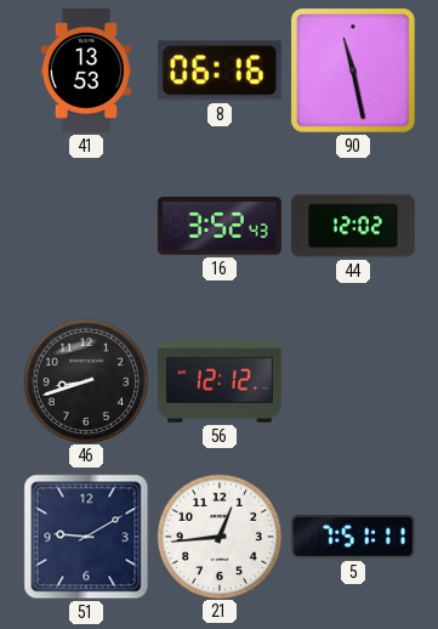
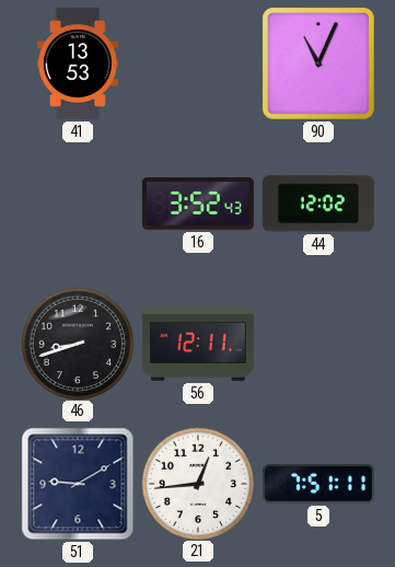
8: 06:16 -> none
90: 11:28 -> 11:04
56: 12:12 -> 12:11
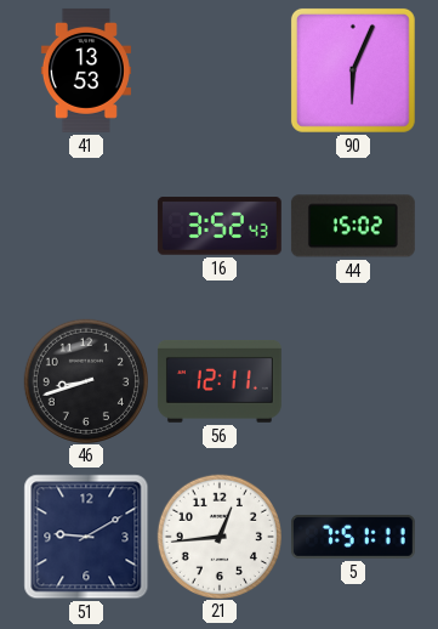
90: 11:04 -> 6:04
44: 12:02 -> 15:02
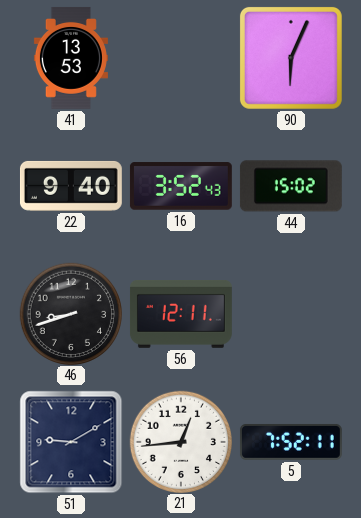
22: none -> 9:40
5: 7:51 -> 7:52
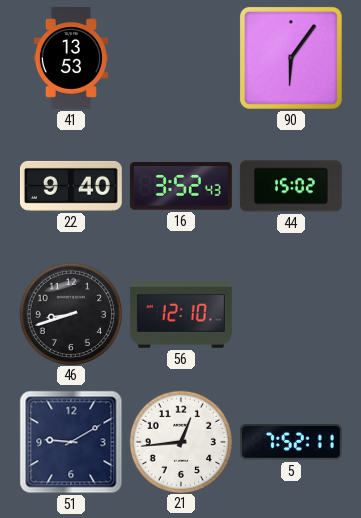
90: 6:04 -> 6:06
56: 12:11 -> 12:10
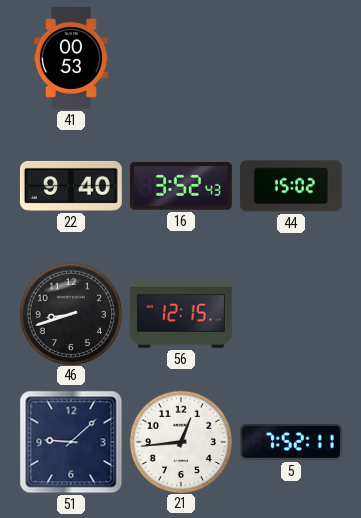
41: 13:53 -> 00:53
90: 6:06 -> none
56: 12:10 -> 12:15
51: 9:10 -> 9:08
